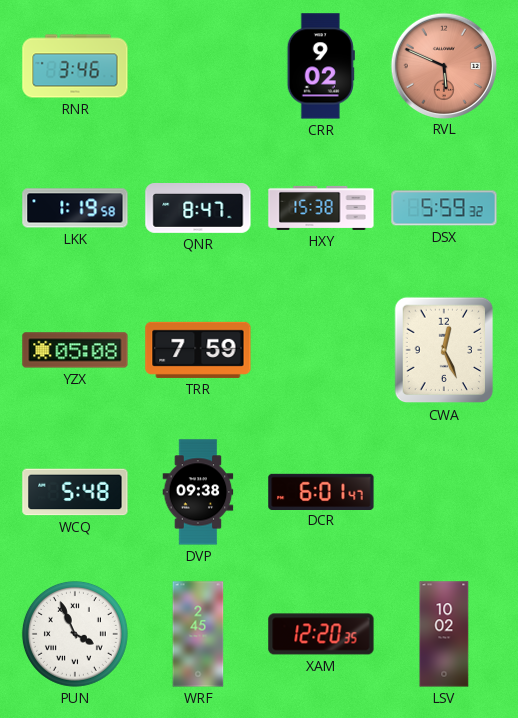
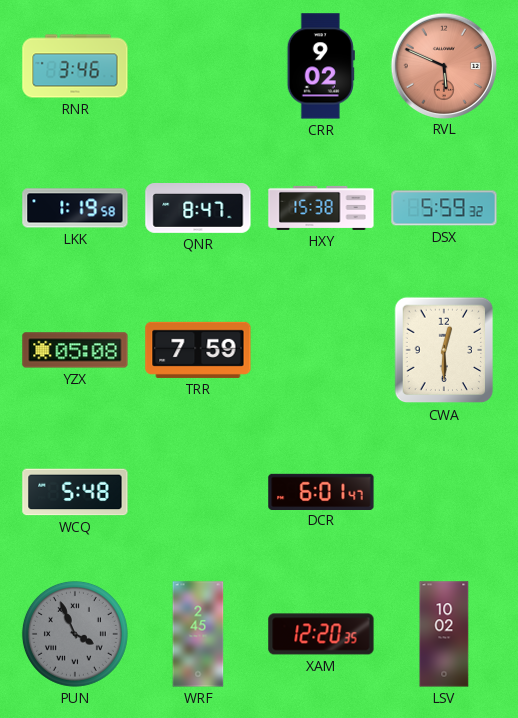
CWA: 12:26 -> 12:30
DVP: 09:38 -> none
PUN dial: white -> grey
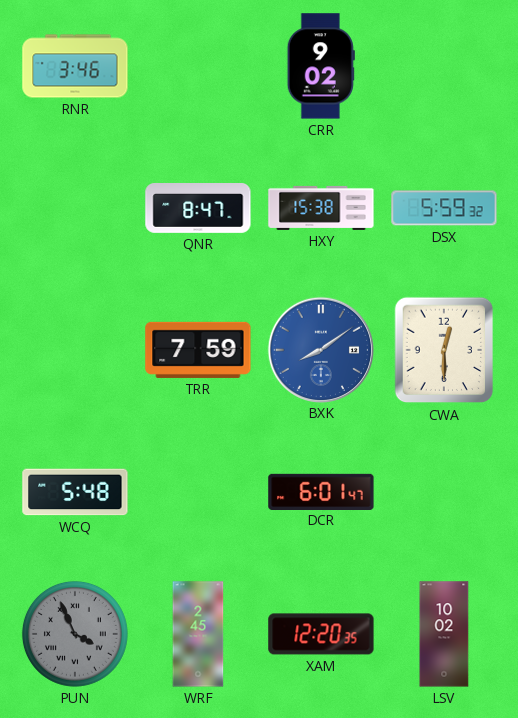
RVL: 5:49 -> none
LKK: 1:19 -> none
YZX: 05:08 -> none
BXK: none -> 8:09
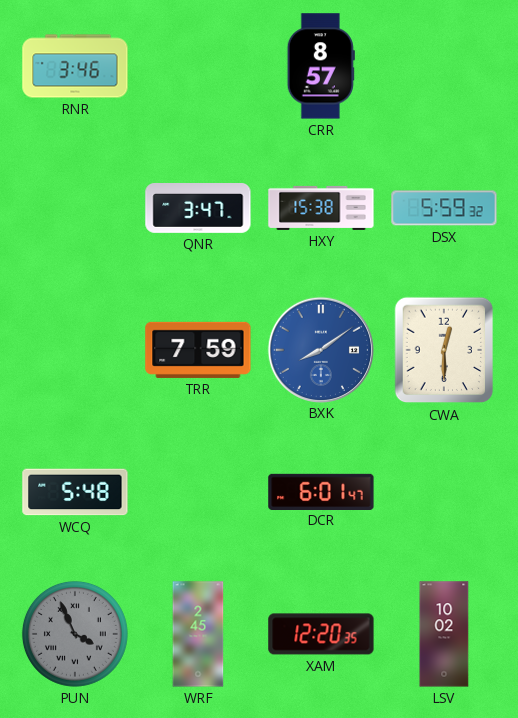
CRR: 9:02 -> 8:57
QNR: 8:47 -> 3:47
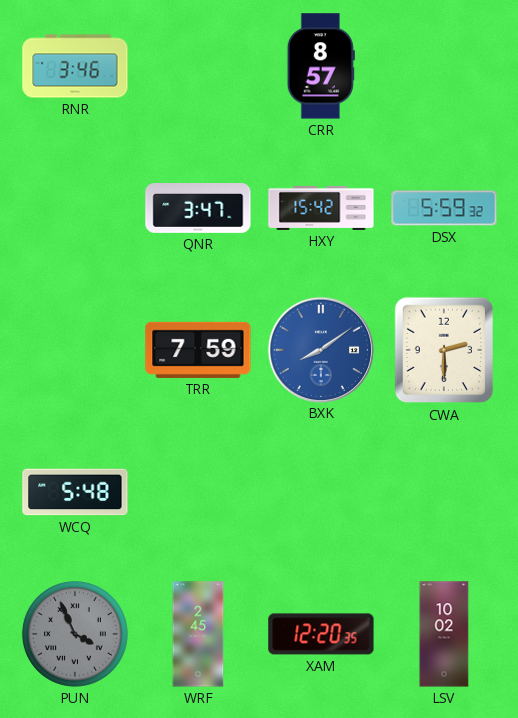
HXY: 15:38 -> 15:42
CWA: 12:30 -> 2:30
DCR: 6:01 -> none
